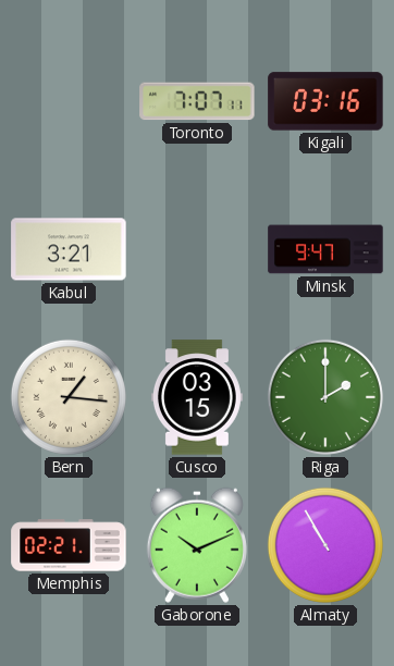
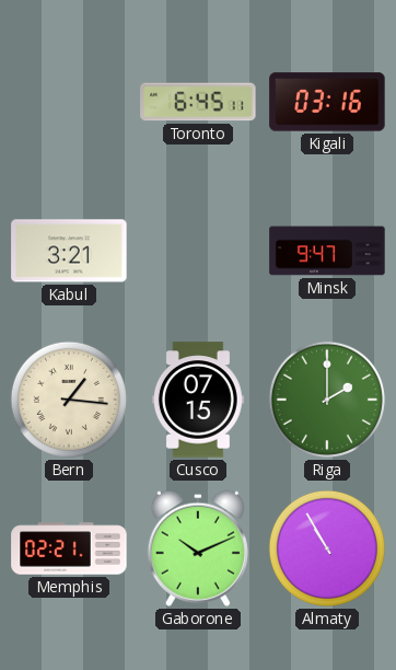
Toronto: 7:07 -> 6:45
Cusco: 03:15 -> 07:15
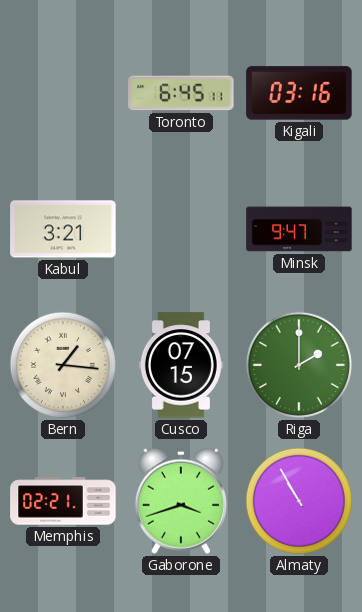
Gaborone: 10:11 -> 3:42
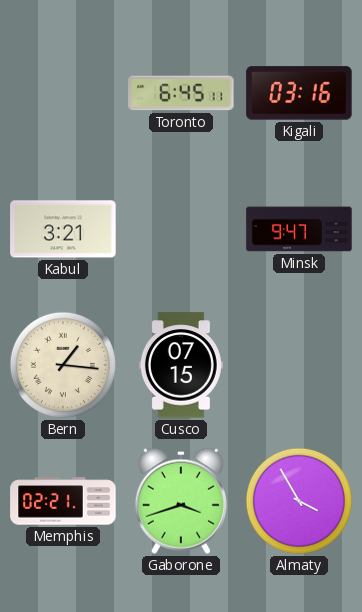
Riga: 2:00 -> none
Almaty: 10:55 -> 3:55
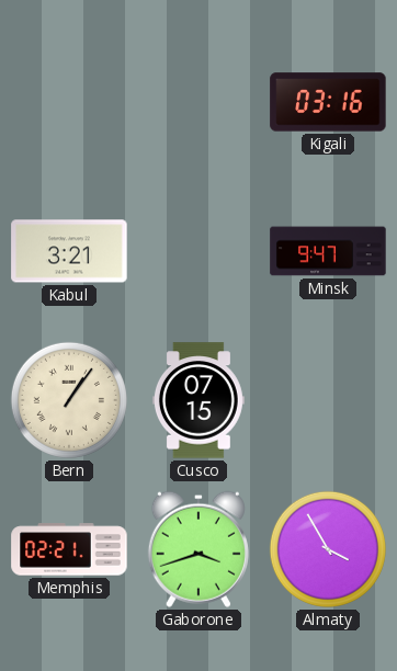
Toronto: 6:45 -> none
Bern: 1:16 -> 1:06
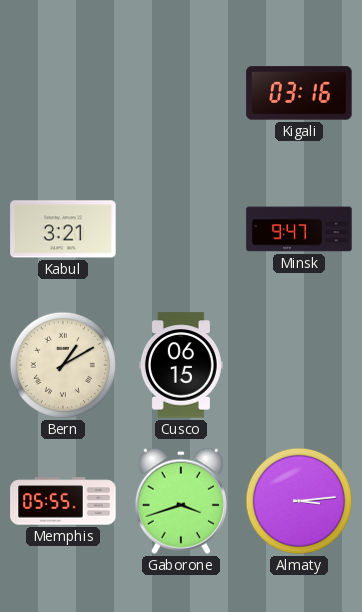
Bern: 1:06 -> 1:10
Cusco: 07:15 -> 06:15
Memphis: 02:21 -> 05:55
Almaty: 3:55 -> 3:14
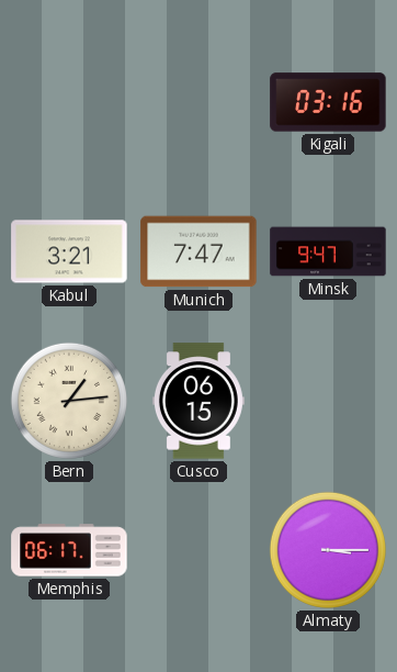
Munich: none -> 7:47
Bern: 1:10 -> 1:14
Memphis: 05:55 -> 06:17
Gaborone: 3:42 -> none
Almaty: 3:14 -> 3:15
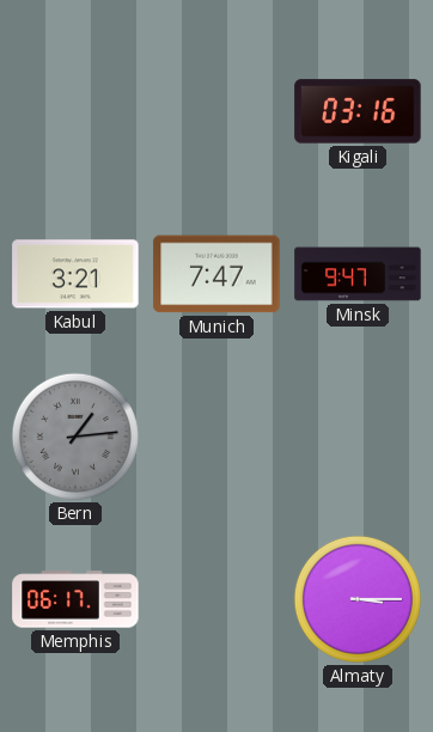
Bern dial: cream -> grey
Cusco: 06:15 -> none
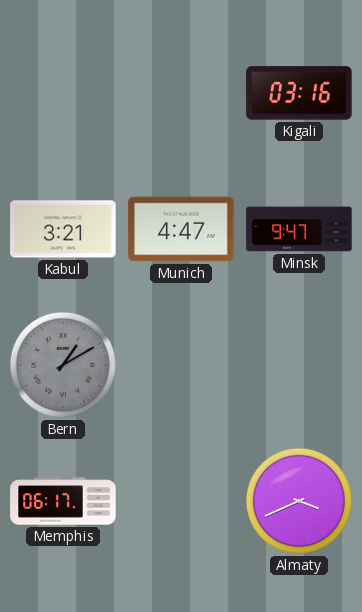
Munich: 7:47 -> 4:47
Bern: 1:14 -> 1:10
Almaty: 3:15 -> 3:41
